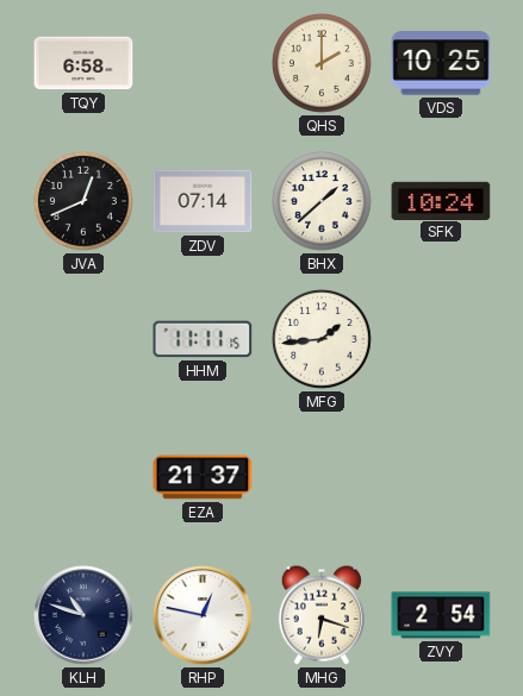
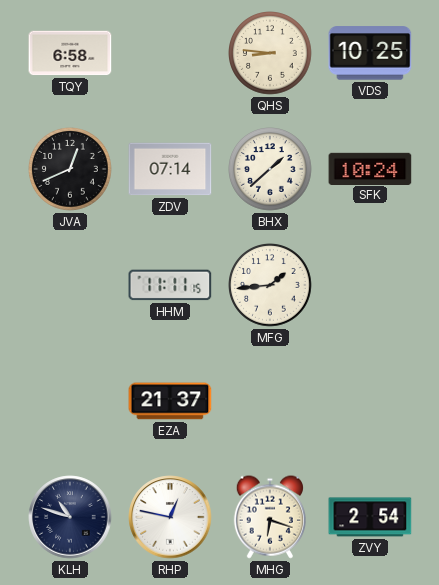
QHS: 2:00 -> 8:46
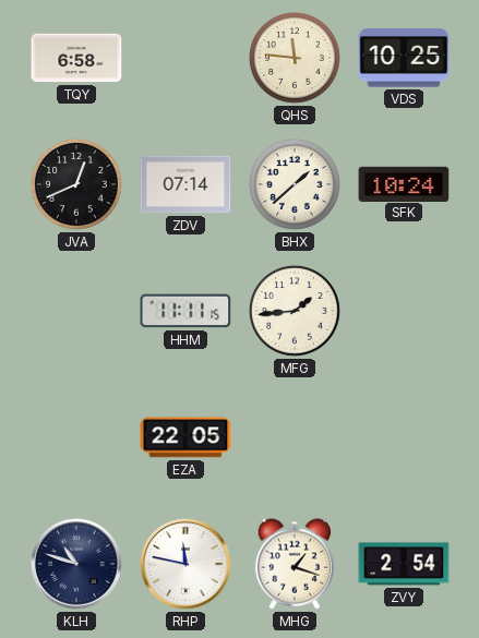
QHS: 8:46 -> 11:46
EZA: 21:37 -> 22:05
RHP: 12:47 -> 11:47
MHG: 6:18 -> 1:18
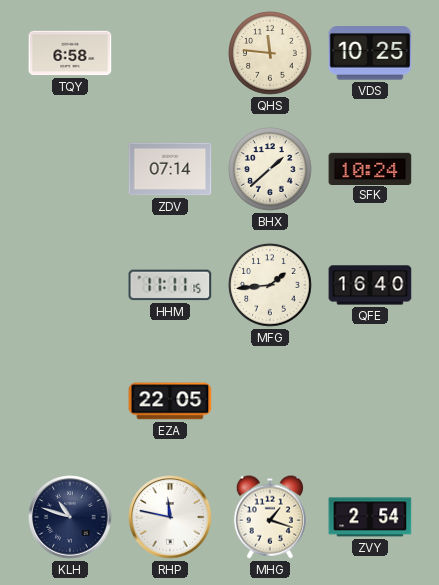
JVA: 12:41 -> none
QFE: none -> 16:40
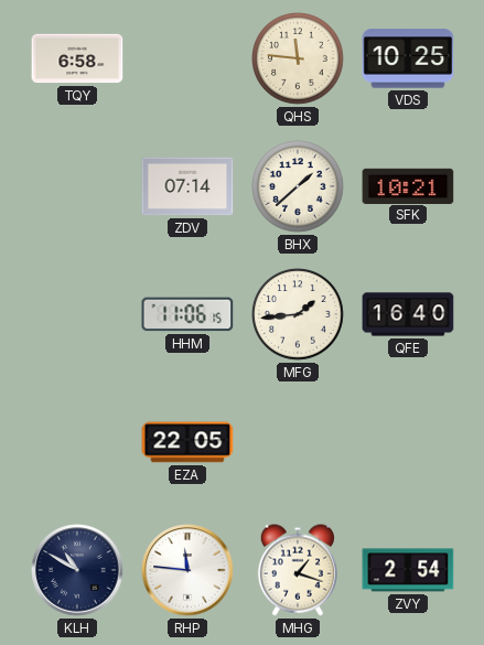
SFK: 10:24 -> 10:21
HHM: 11:11 -> 11:06
KLH: 10:48 -> 10:50
RHP: 11:47 -> 11:46
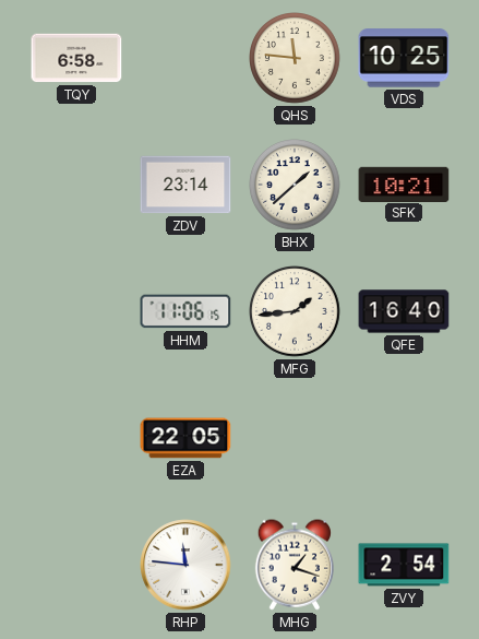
ZDV: 07:14 -> 23:14
KLH: 10:50 -> none
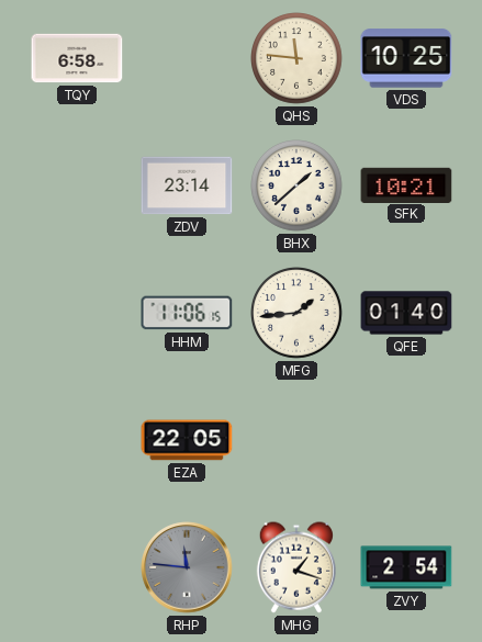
QFE: 16:40 -> 01:40
RHP dial: white -> grey
